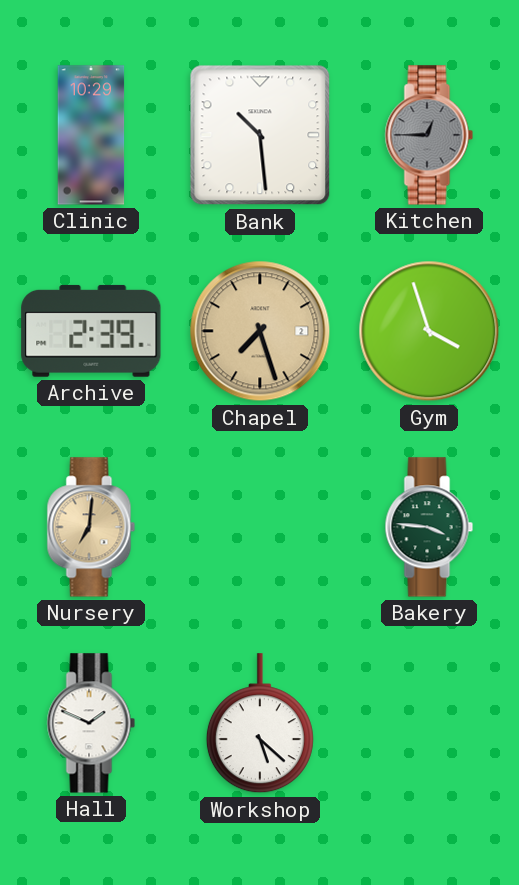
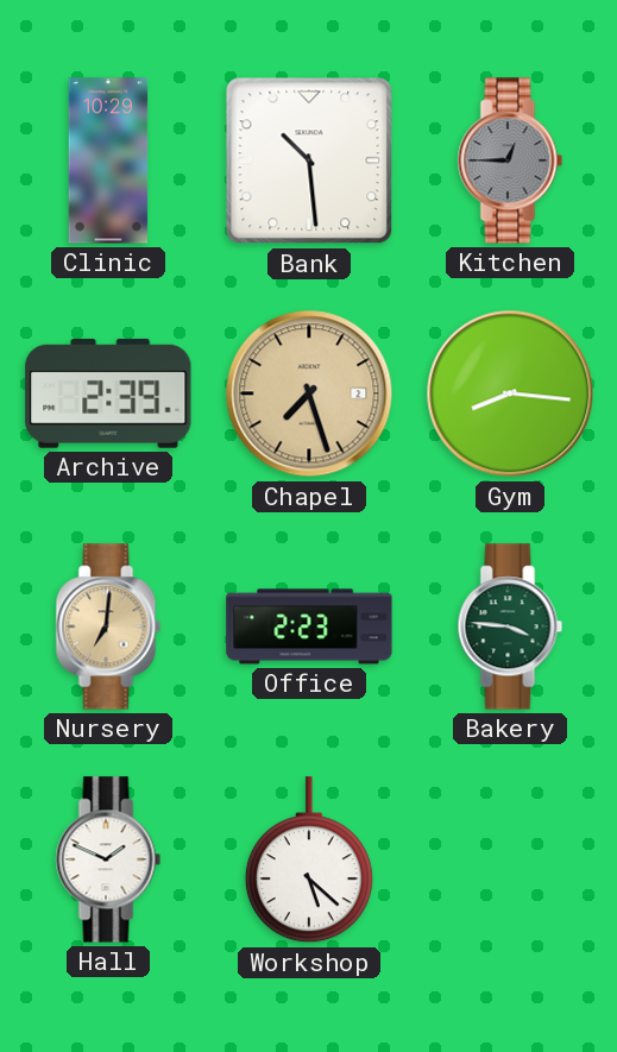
Gym: 3:57 -> 8:16
Office: none -> 2:23
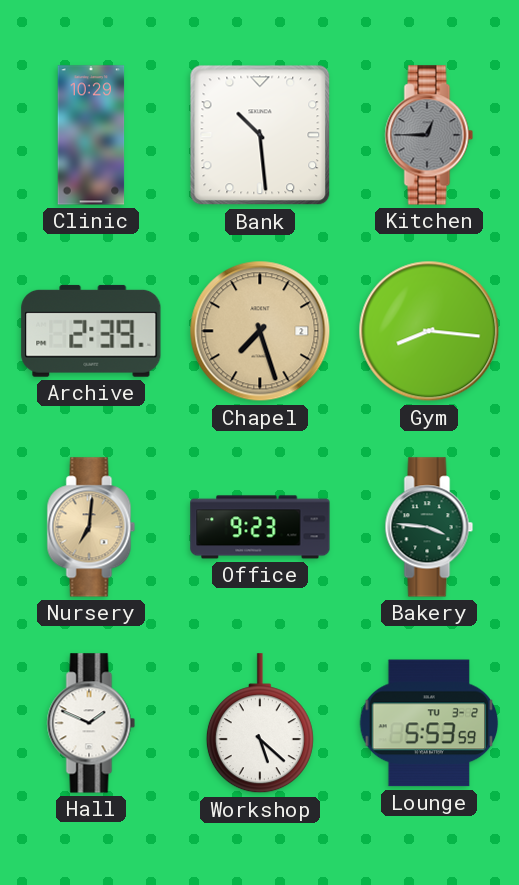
Office: 2:23 -> 9:23
Lounge: none -> 5:53
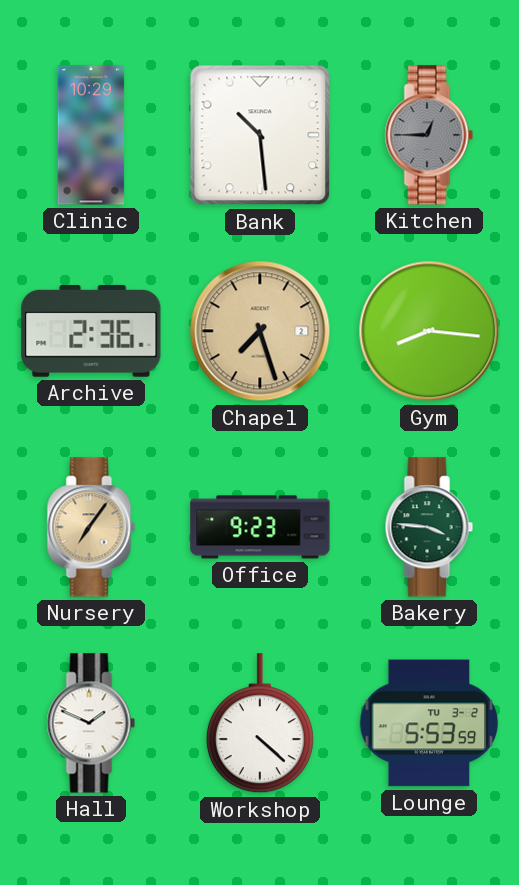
Archive: 2:39 -> 2:36
Nursery: 7:01 -> 7:06
Workshop: 5:22 -> 4:22
